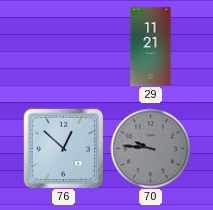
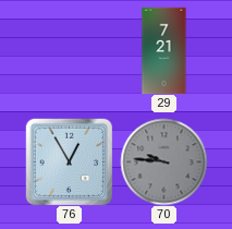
29: 11:21 -> 7:21
76: 12:52 -> 12:55
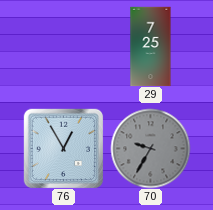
29: 7:21 -> 7:25
70: 9:46 -> 9:35
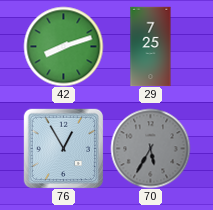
42: none -> 8:12
70: 9:35 -> 5:35
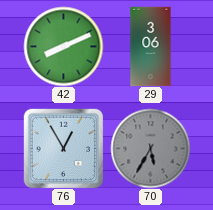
42: 8:12 -> 8:11
29: 7:25 -> 3:06
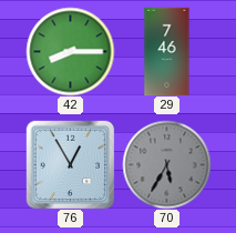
42: 8:11 -> 8:15
29: 3:06 -> 7:46
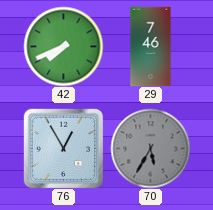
42: 8:15 -> 7:41
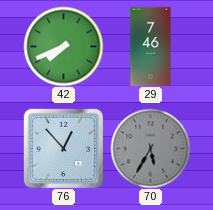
76: 12:55 -> 12:53
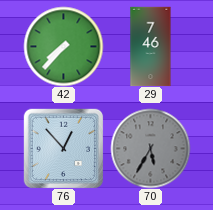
42: 7:41 -> 7:37
